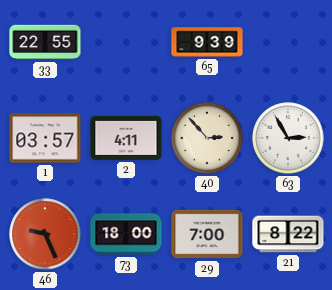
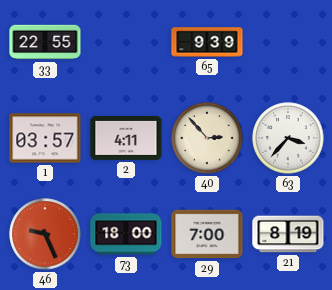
63: 2:55 -> 3:37
21: 8:22 -> 8:19
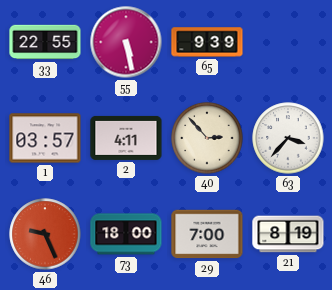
55: none -> 5:28
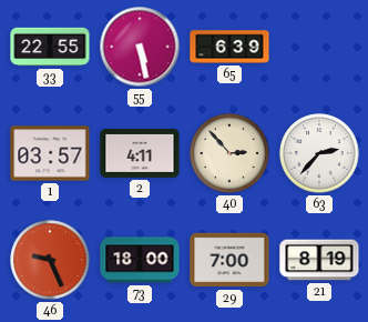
65: 9:39 -> 6:39
63: 3:37 -> 2:37
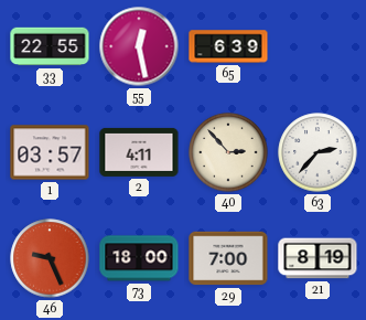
55: 5:28 -> 12:28
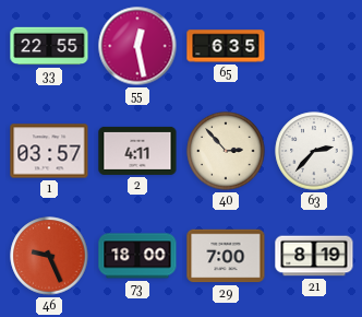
65: 6:39 -> 6:35
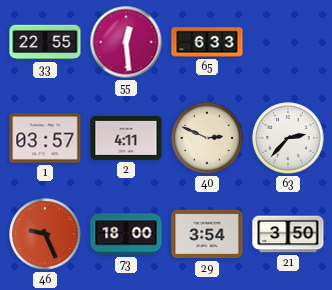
55: 12:28 -> 12:29
65: 6:35 -> 6:33
40: 2:53 -> 2:49
29: 7:00 -> 3:54
21: 8:19 -> 3:50
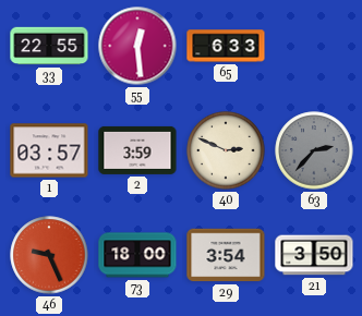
2: 4:11 -> 3:59
63 dial: white -> grey
